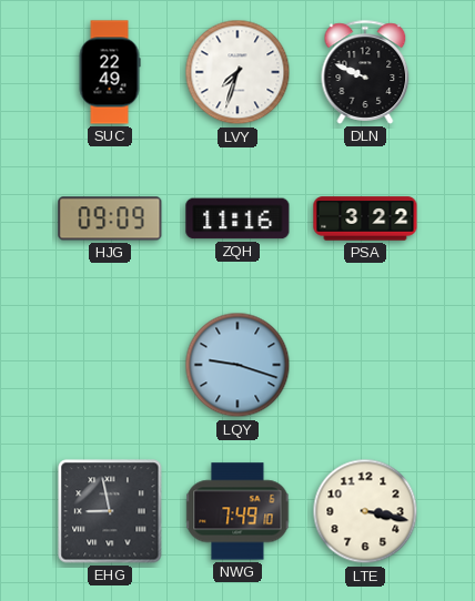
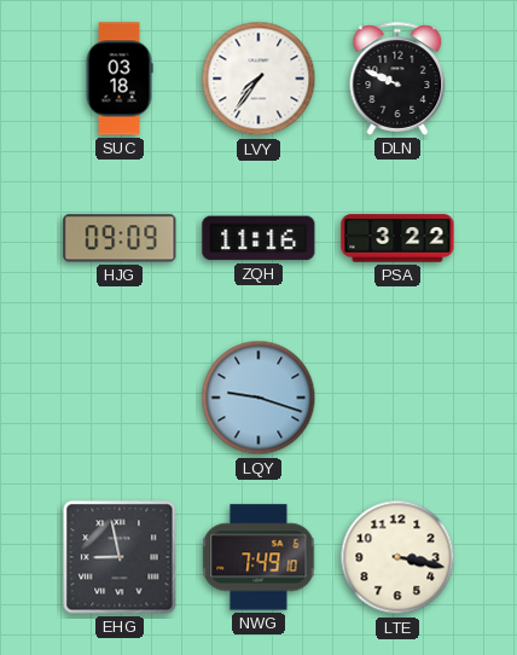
SUC: 22:49 -> 03:18
LVY: 7:33 -> 7:36
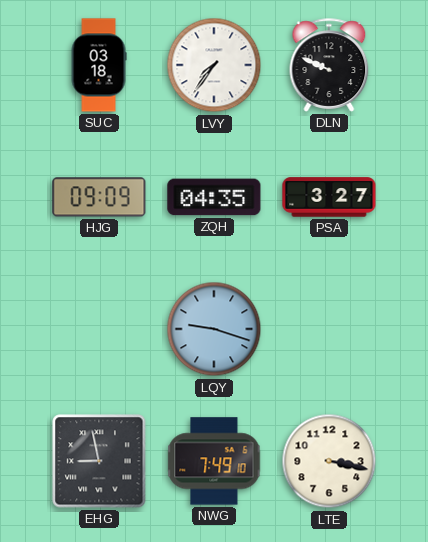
ZQH: 11:16 -> 04:35
PSA: 3:22 -> 3:27
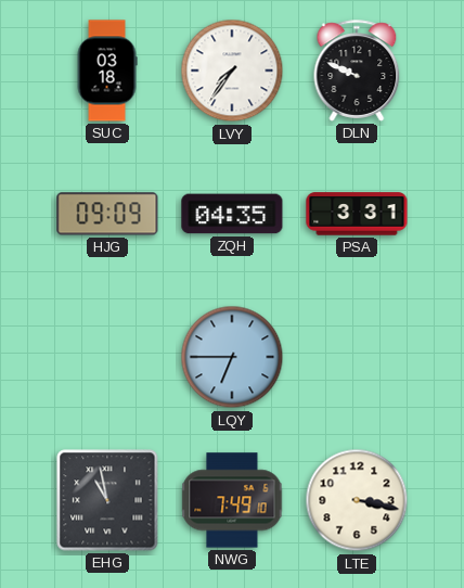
PSA: 3:27 -> 3:31
LQY: 9:18 -> 6:45
EHG: 8:58 -> 10:58
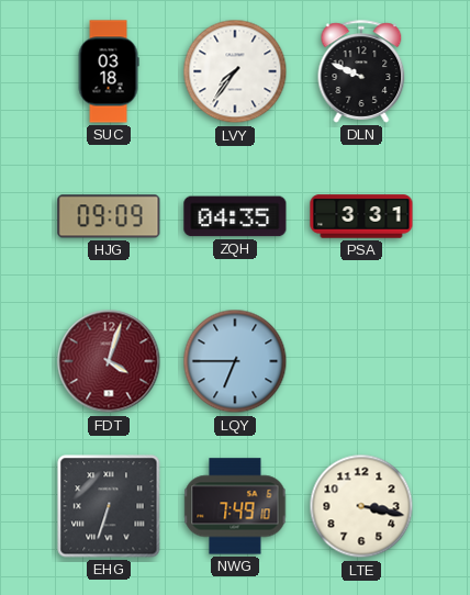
FDT: none -> 4:03
EHG: 10:58 -> 6:33
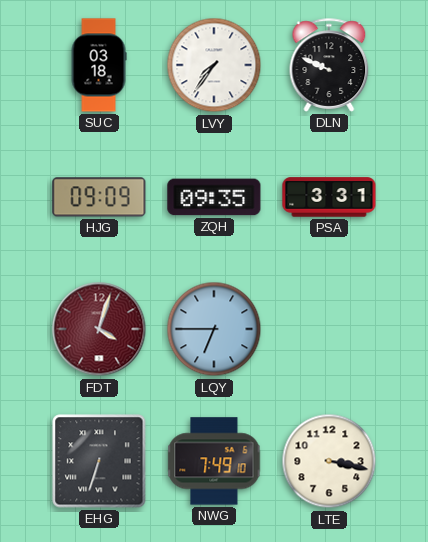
ZQH: 04:35 -> 09:35
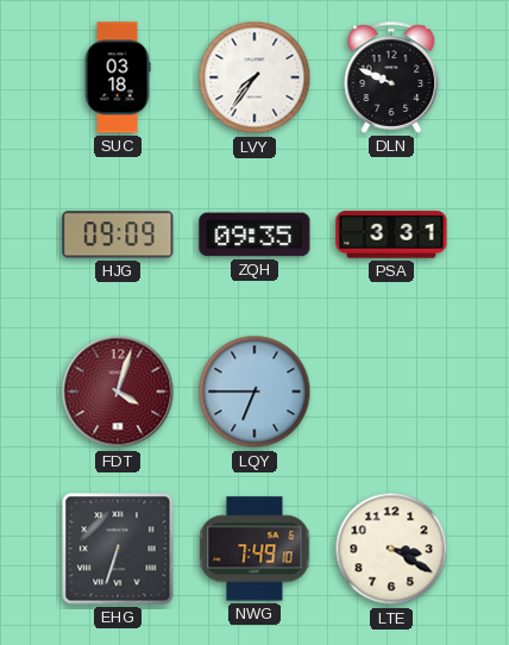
LTE: 3:17 -> 3:20
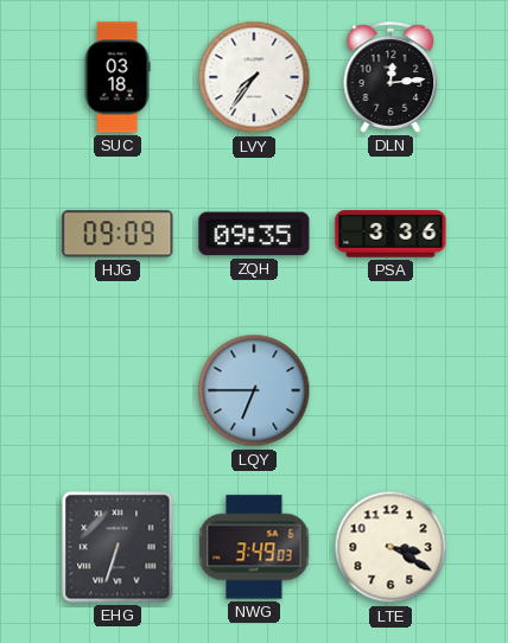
DLN: 9:49 -> 12:14
PSA: 3:31 -> 3:36
FDT: 4:03 -> none
NWG: 7:49 -> 3:49
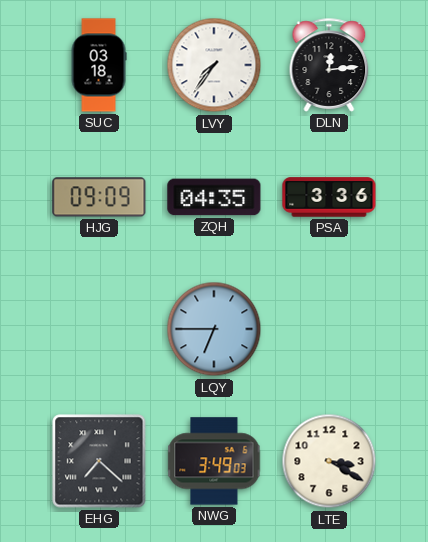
ZQH: 09:35 -> 04:35
EHG: 6:33 -> 7:22
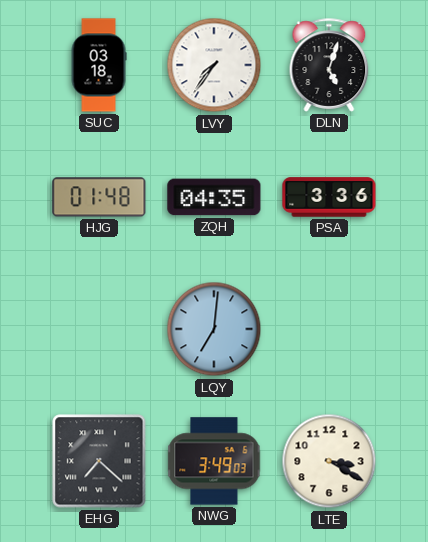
DLN: 12:14 -> 5:03
HJG: 09:09 -> 01:48
LQY: 6:45 -> 7:01
